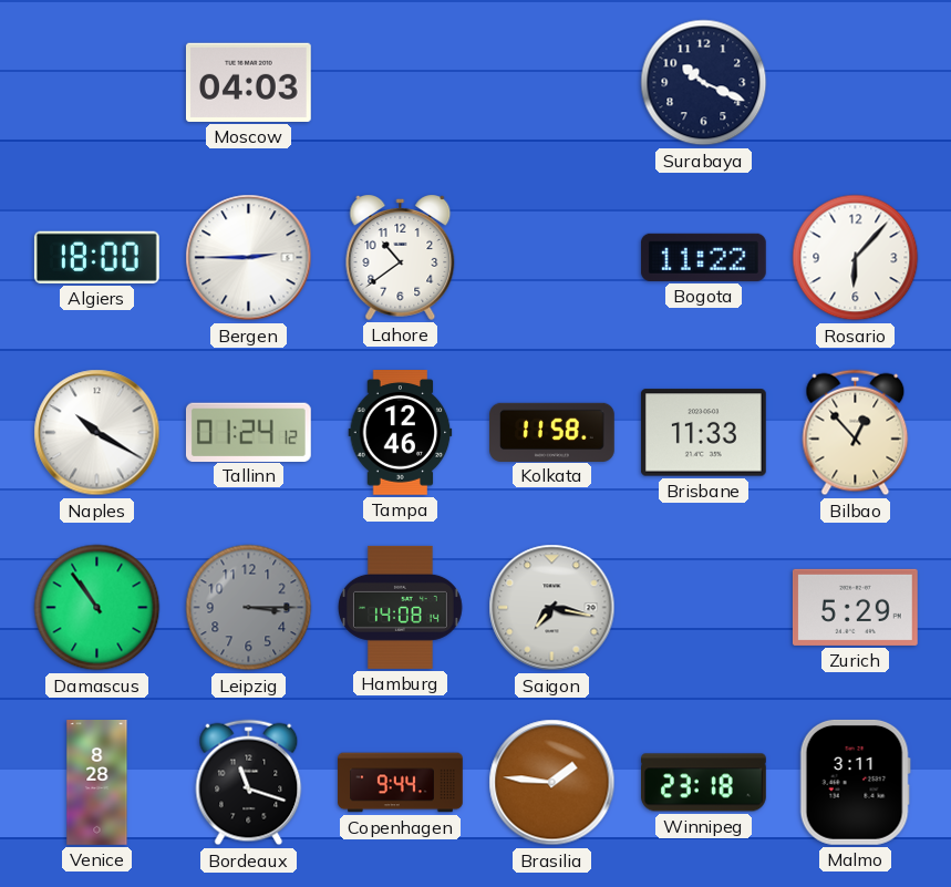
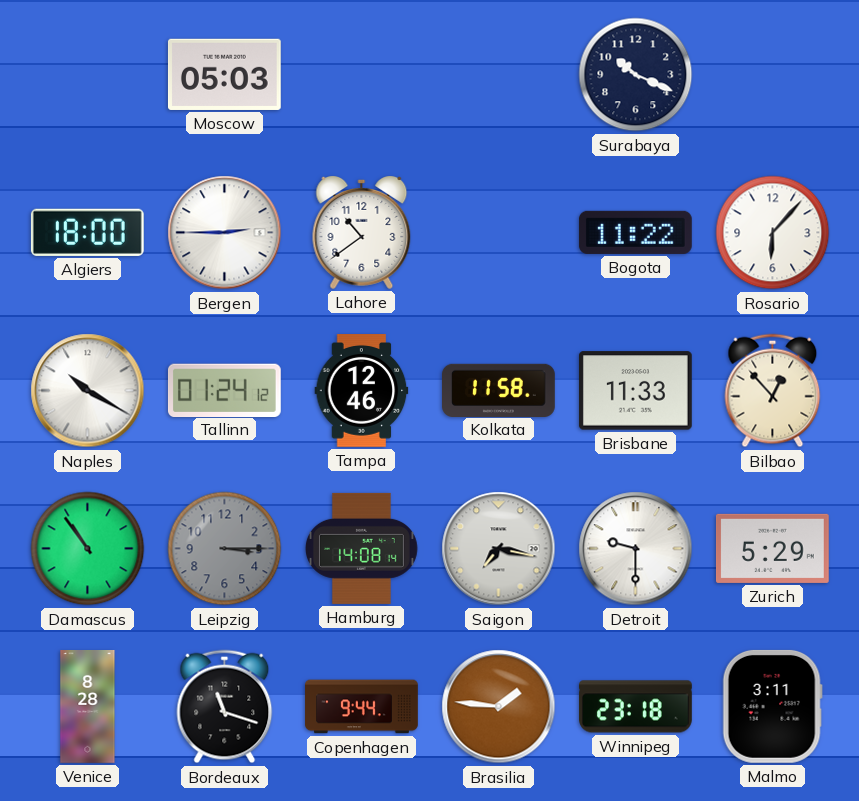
Moscow: 04:03 -> 05:03
Detroit: none -> 9:30
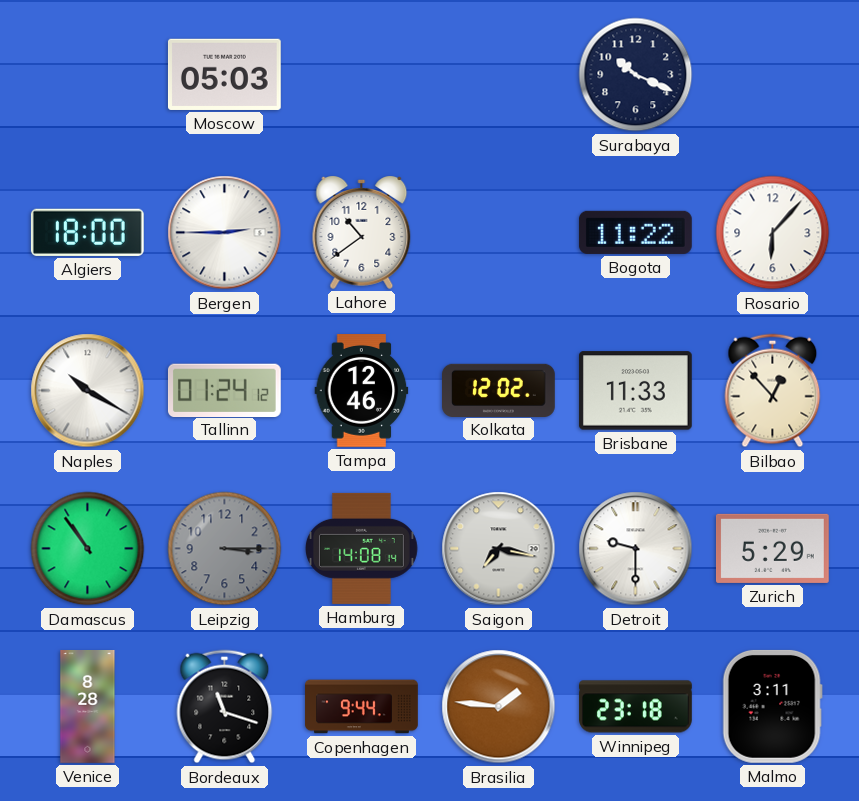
Kolkata: 11:58 -> 12:02
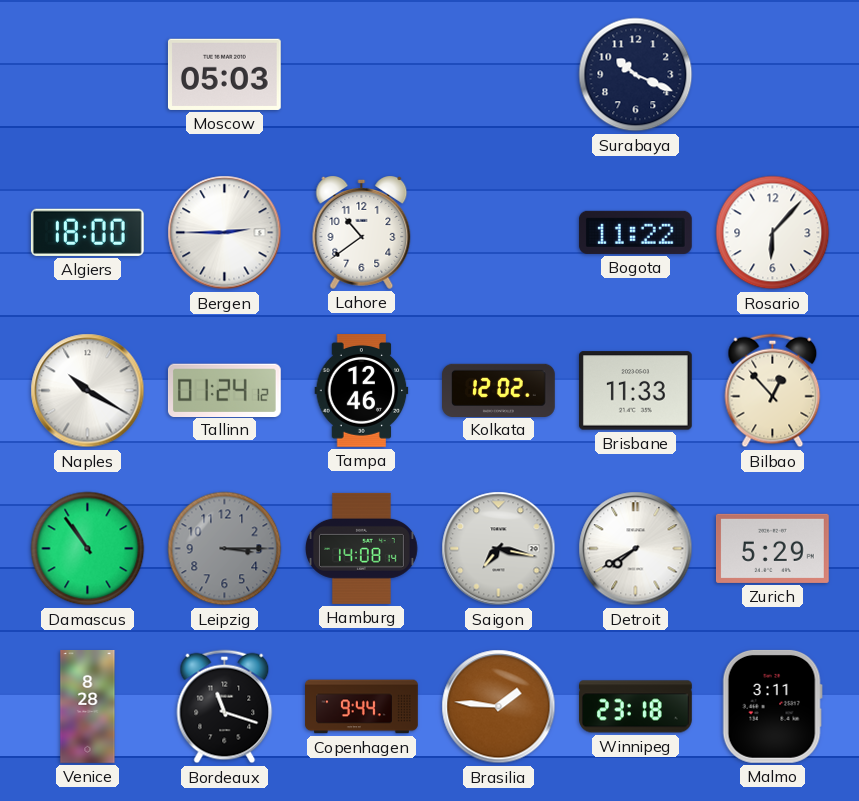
Detroit: 9:30 -> 7:40
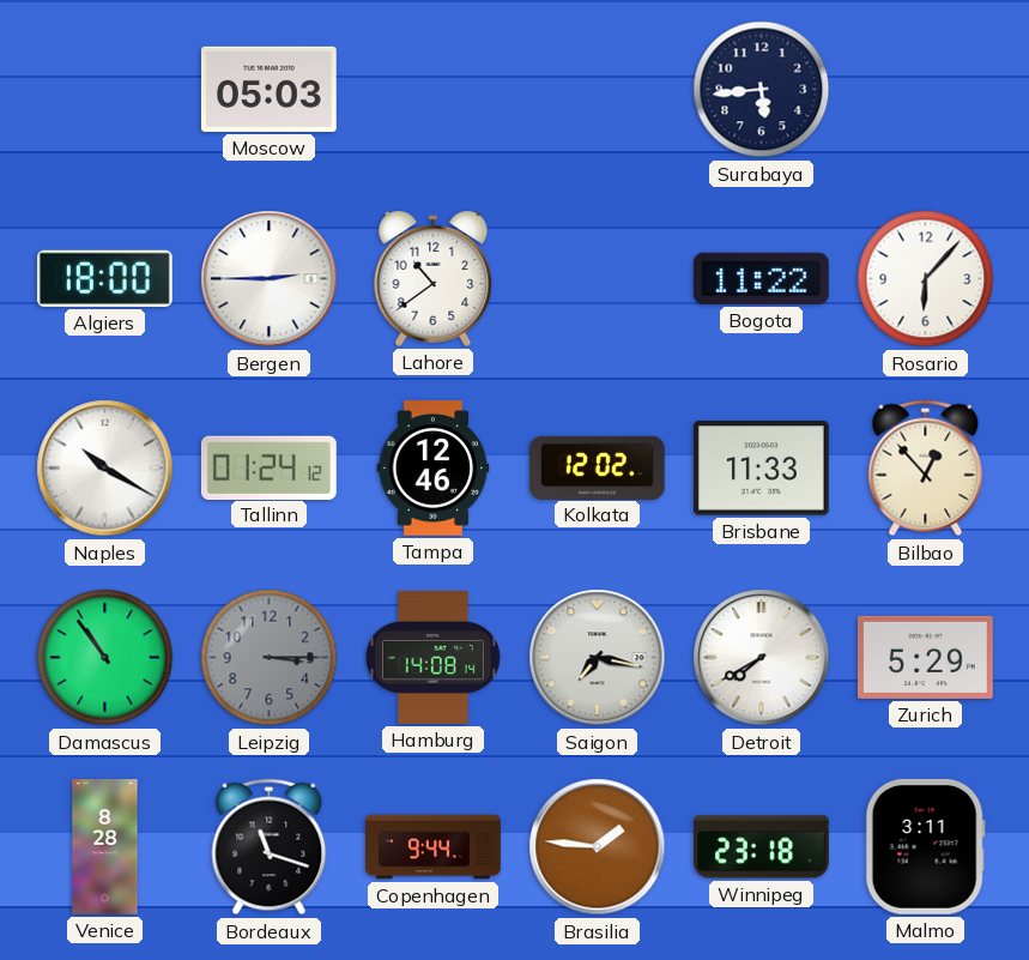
Surabaya: 10:19 -> 5:44
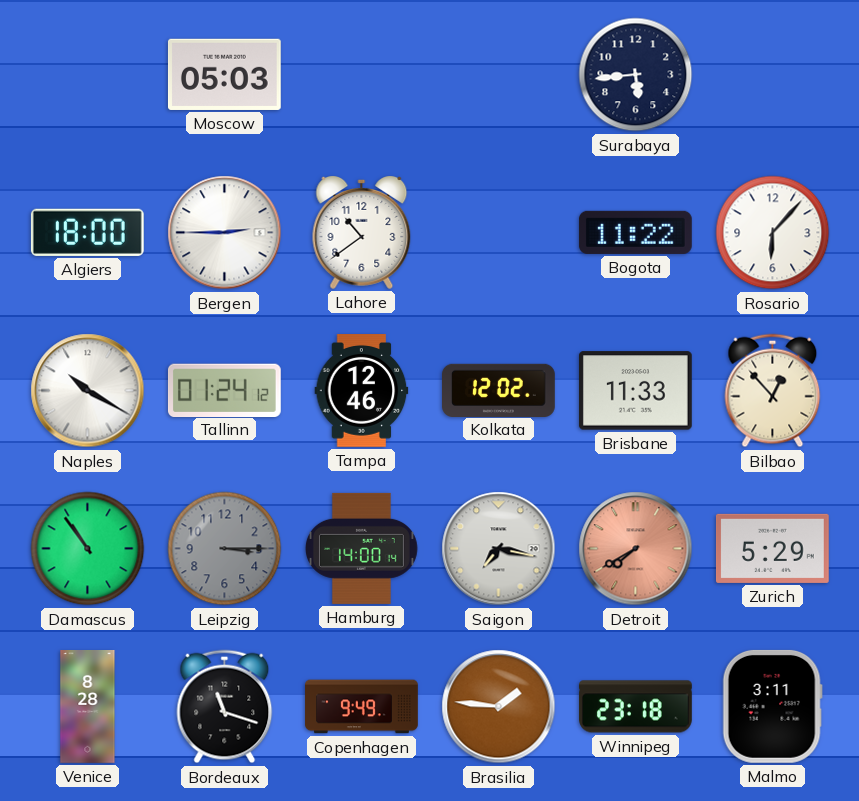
Hamburg: 14:08 -> 14:00
Detroit dial: white -> salmon
Copenhagen: 9:44 -> 9:49
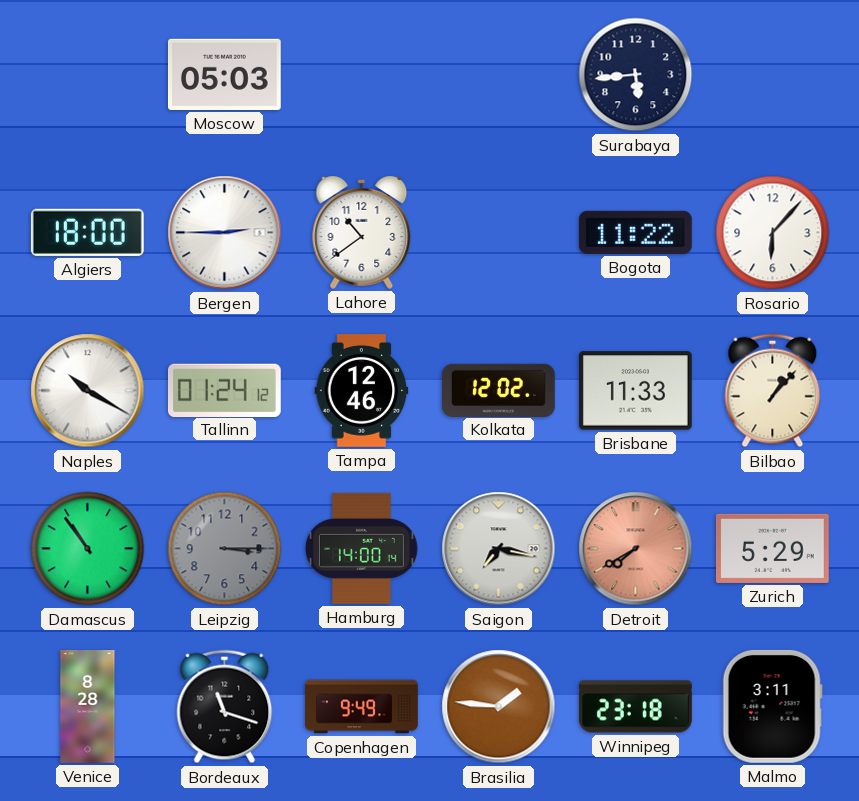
Bilbao: 12:53 -> 1:07
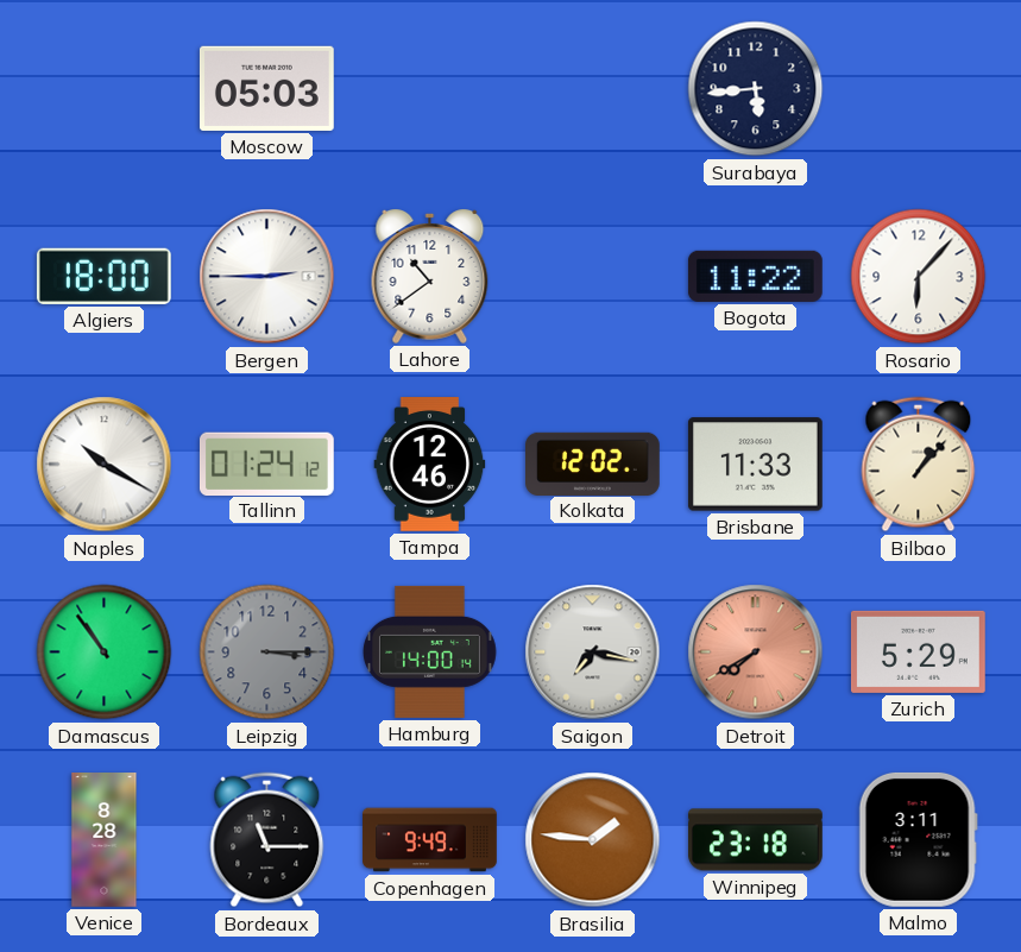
Bordeaux: 11:18 -> 11:15
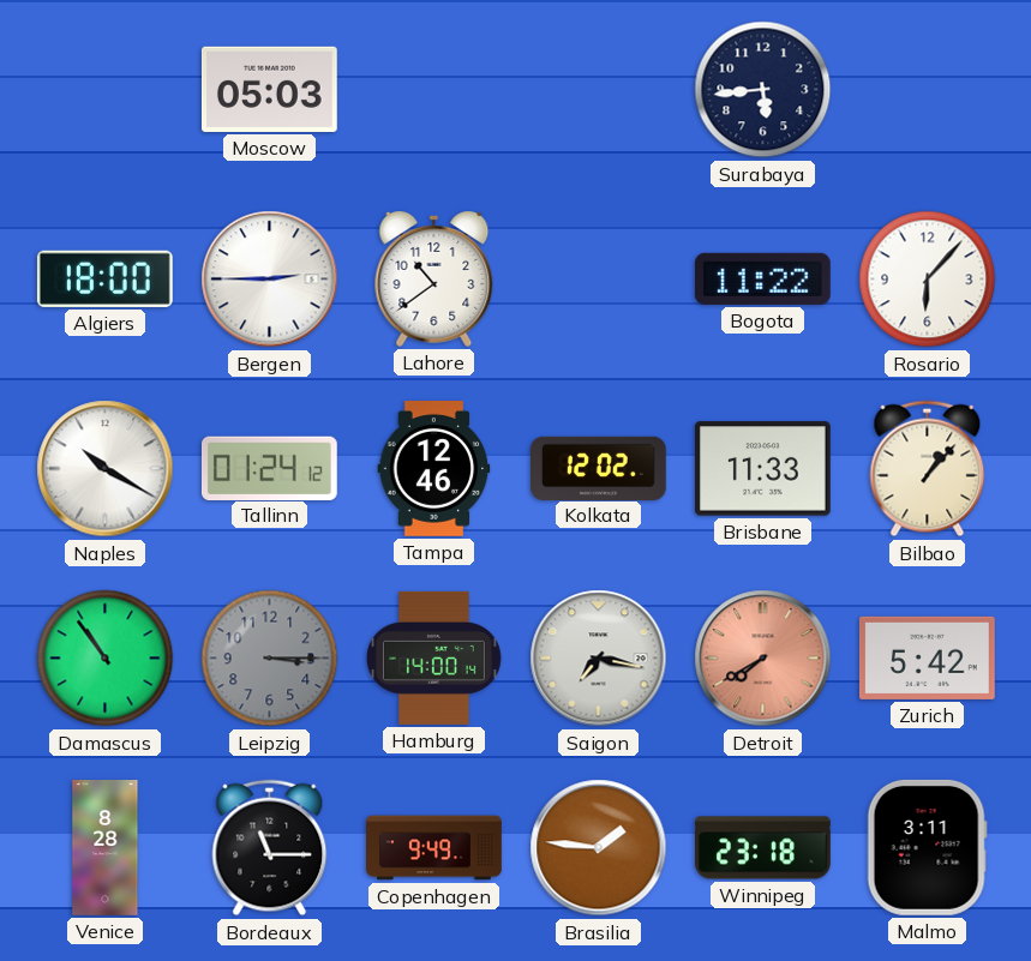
Zurich: 5:29 -> 5:42
